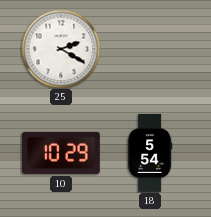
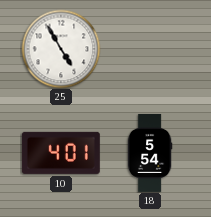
25: 2:20 -> 4:55
10: 10:29 -> 4:01
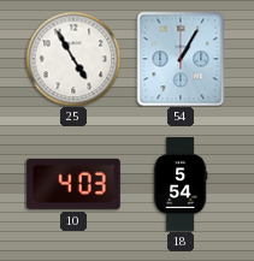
54: none -> 1:05
10: 4:01 -> 4:03
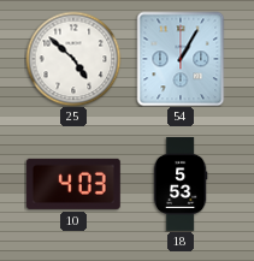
25: 4:55 -> 4:52
18: 5:54 -> 5:53
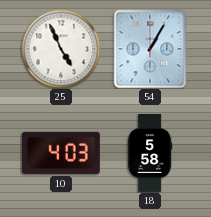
25: 4:52 -> 4:56
18: 5:53 -> 5:58
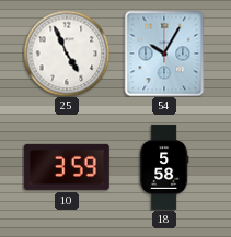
54: 1:05 -> 10:05
10: 4:03 -> 3:59
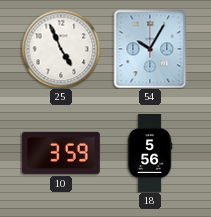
18: 5:58 -> 5:56
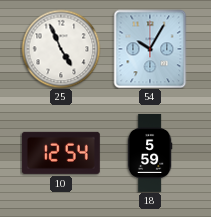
10: 3:59 -> 12:54
18: 5:56 -> 5:59
